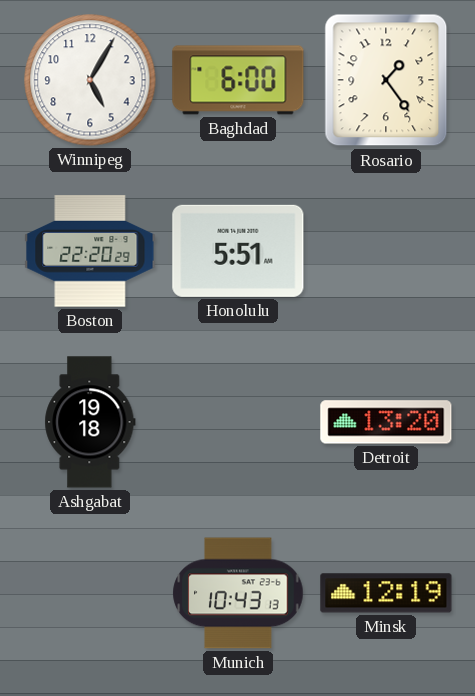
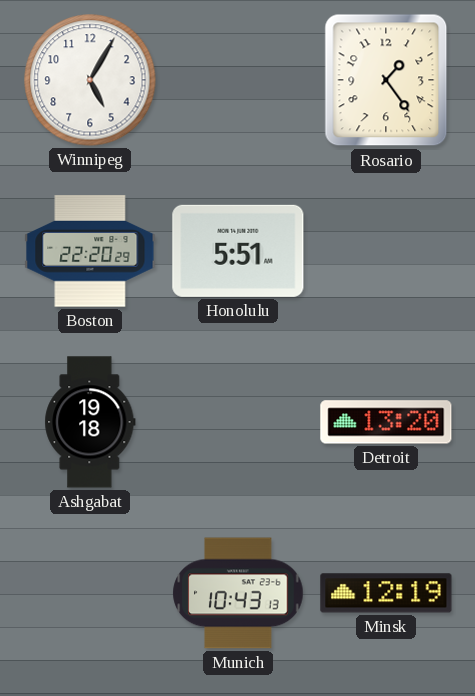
Baghdad: 6:00 -> none
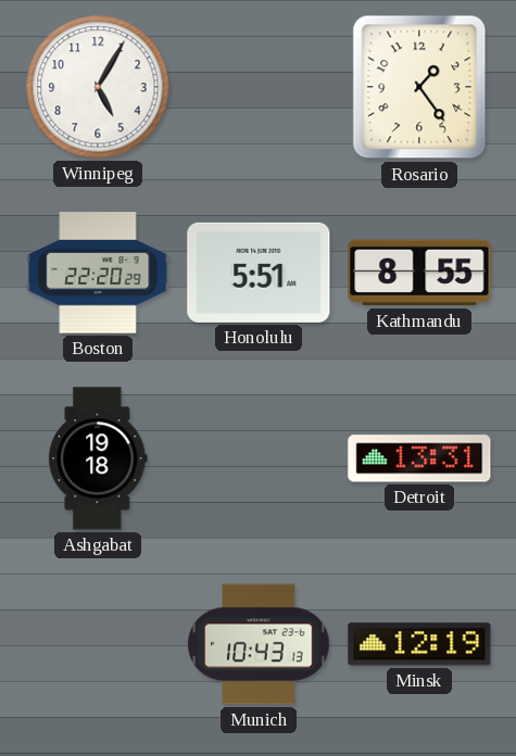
Kathmandu: none -> 8:55
Detroit: 13:20 -> 13:31
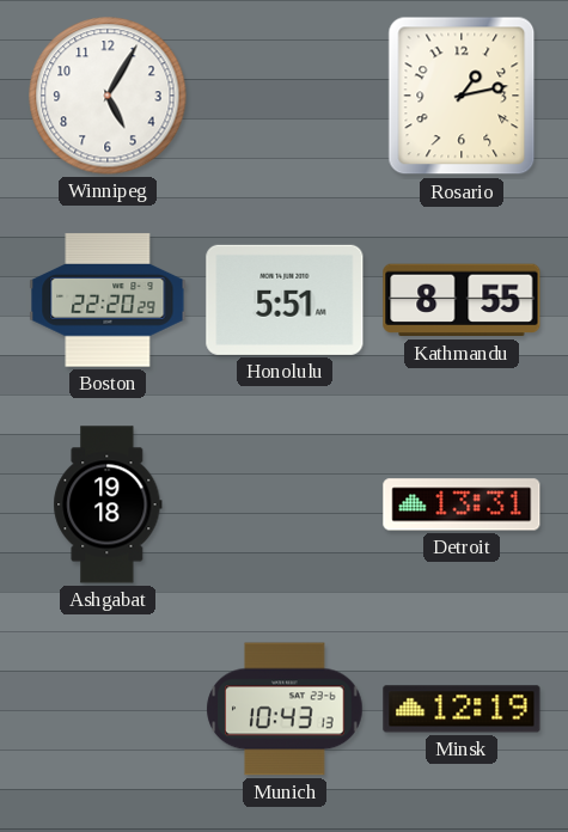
Rosario: 1:24 -> 1:13
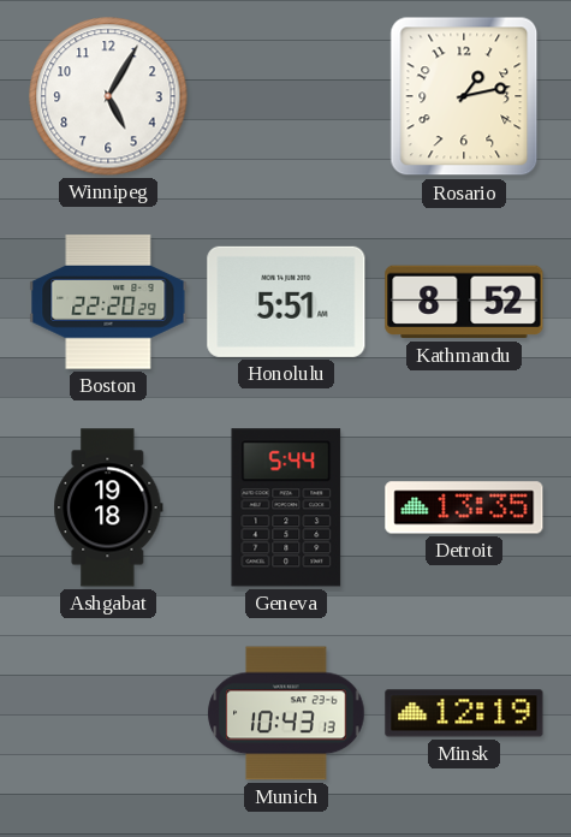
Kathmandu: 8:55 -> 8:52
Geneva: none -> 5:44
Detroit: 13:31 -> 13:35
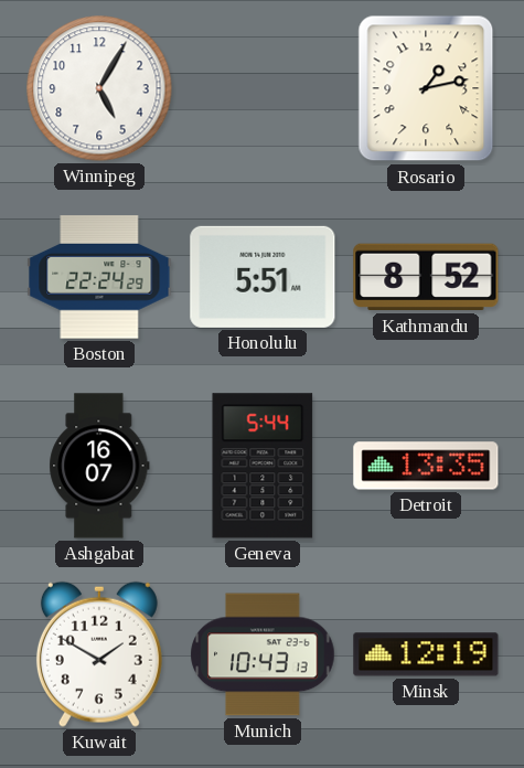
Boston: 22:20 -> 22:24
Ashgabat: 19:18 -> 16:07
Kuwait: none -> 1:50
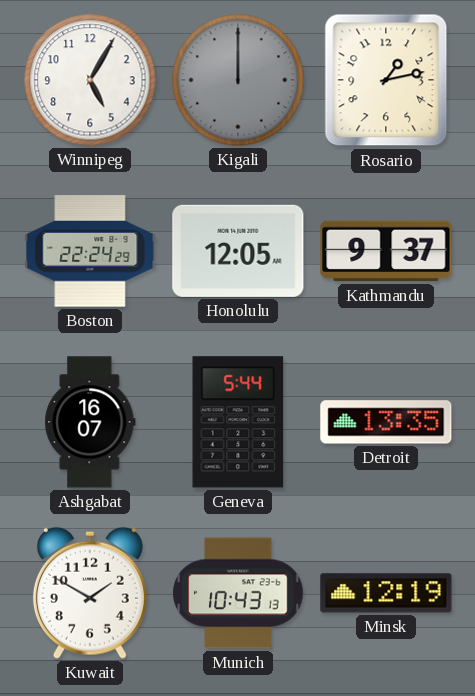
Kigali: none -> 12:00
Honolulu: 5:51 -> 12:05
Kathmandu: 8:52 -> 9:37
